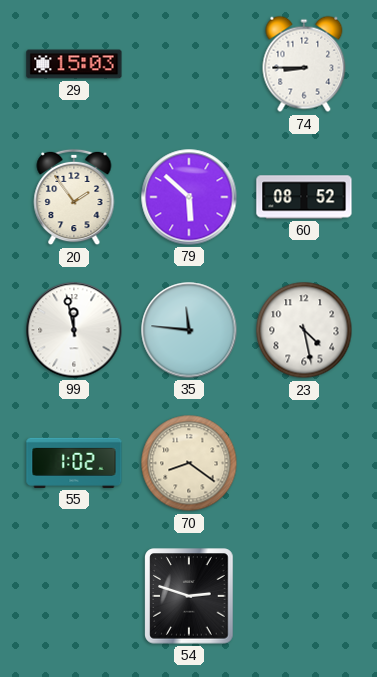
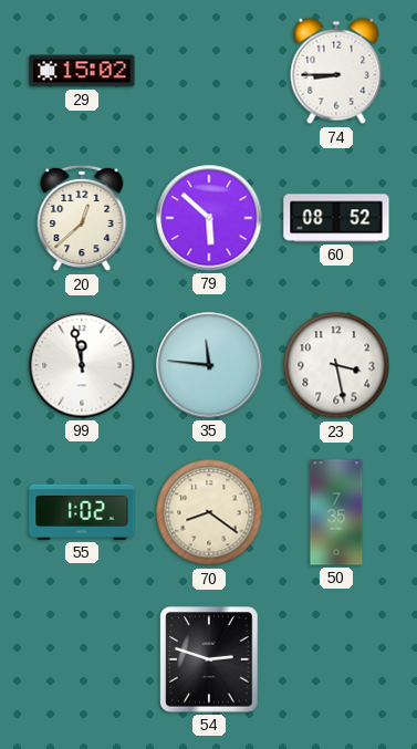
29: 15:03 -> 15:02
20: 1:54 -> 12:38
23: 4:28 -> 3:28
50: none -> 7:35
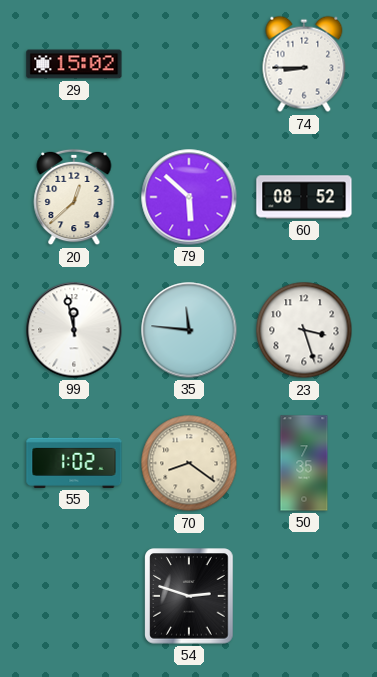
23: 3:28 -> 3:27
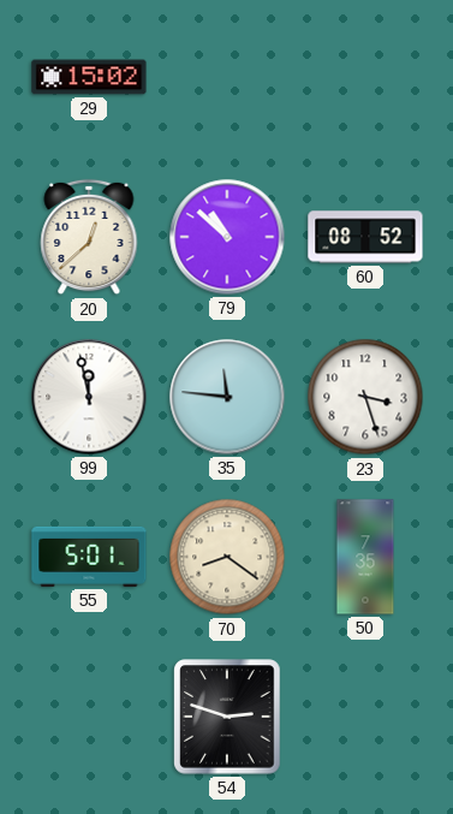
74: 8:45 -> none
79: 5:52 -> 10:52
55: 1:02 -> 5:01
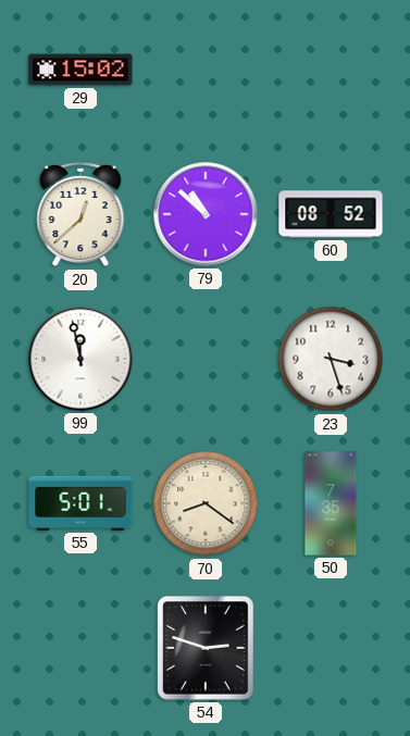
35: 11:46 -> none
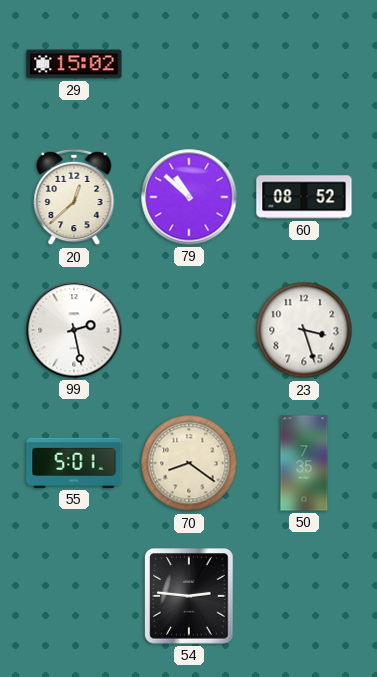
99: 11:58 -> 2:28
54: 2:48 -> 2:46
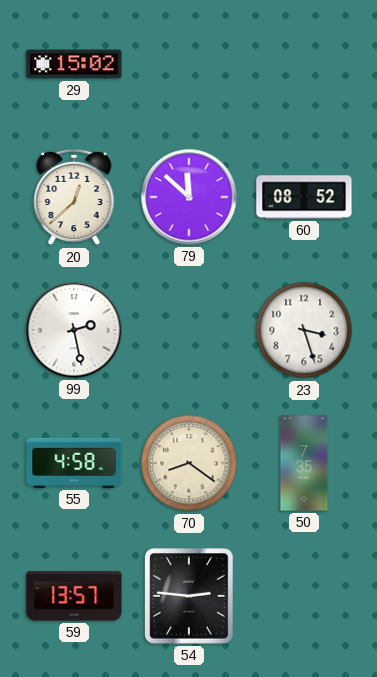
79: 10:52 -> 11:52
55: 5:01 -> 4:58
59: none -> 13:57
